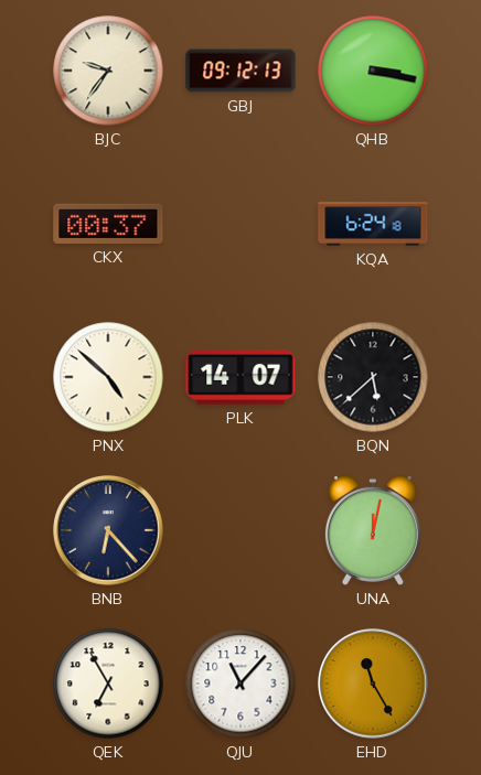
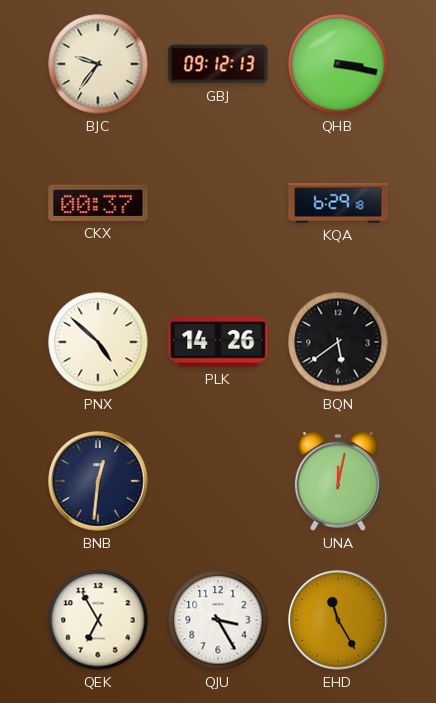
KQA: 6:24 -> 6:29
PLK: 14:07 -> 14:26
BQN: 5:38 -> 5:39
BNB: 6:23 -> 12:31
QJU: 11:07 -> 3:25
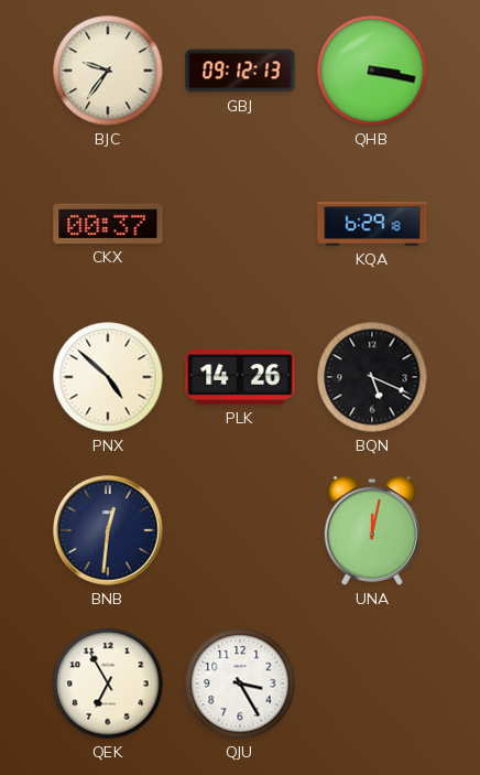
BQN: 5:39 -> 5:19
EHD: 11:25 -> none
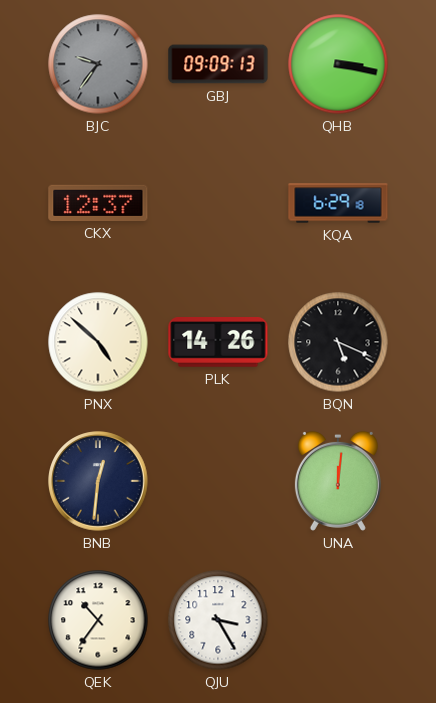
BJC dial: cream -> grey
GBJ: 09:12 -> 09:09
CKX: 00:37 -> 12:37
UNA: 12:02 -> 12:01
QEK: 6:55 -> 10:36
